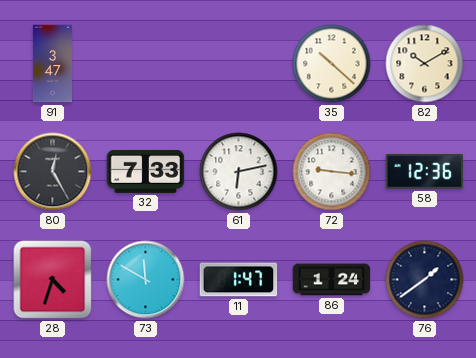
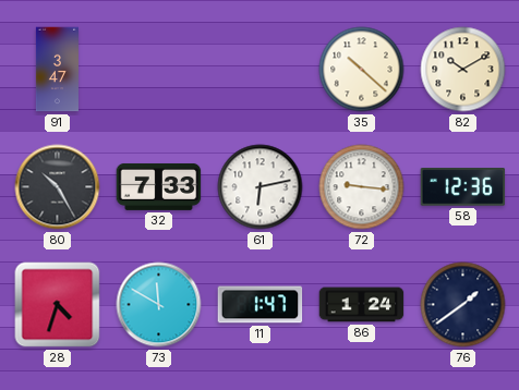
80: 12:25 -> 10:25
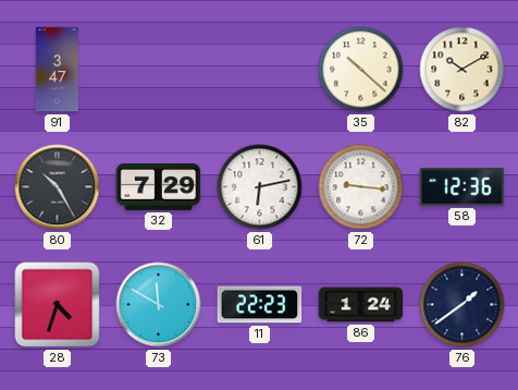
32: 7:33 -> 7:29
11: 1:47 -> 22:23
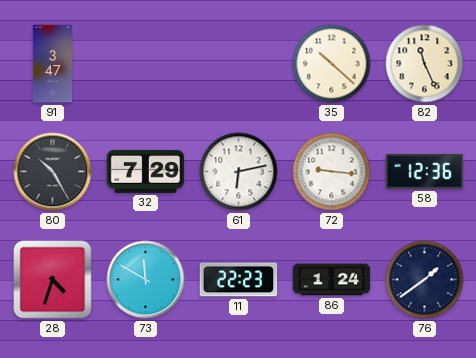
82: 10:10 -> 11:26
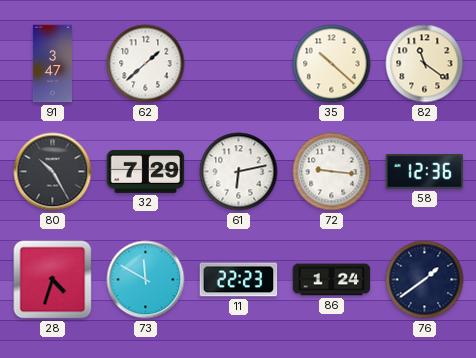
62: none -> 1:38
82: 11:26 -> 11:21
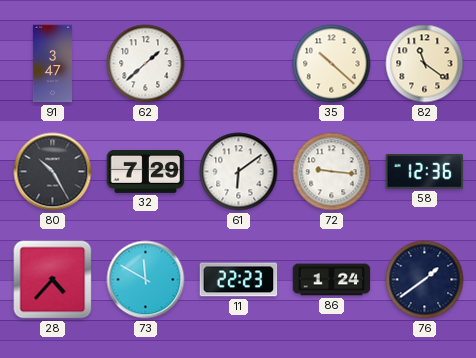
61: 6:13 -> 6:09
28: 4:33 -> 4:37
